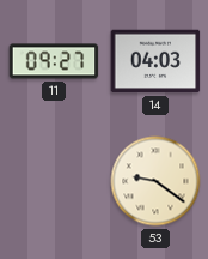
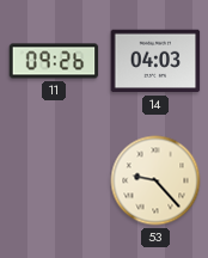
11: 09:27 -> 09:26
53: 9:21 -> 9:23
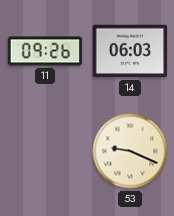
14: 04:03 -> 06:03
53: 9:23 -> 9:19
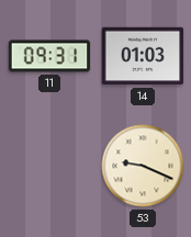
11: 09:26 -> 09:31
14: 06:03 -> 01:03
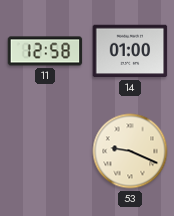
11: 09:31 -> 12:58
14: 01:03 -> 01:00
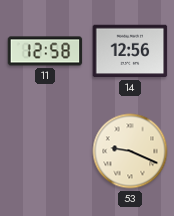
14: 01:00 -> 12:56
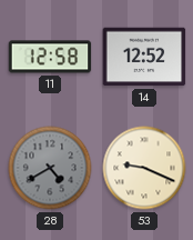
14: 12:56 -> 12:52
28: none -> 4:40
